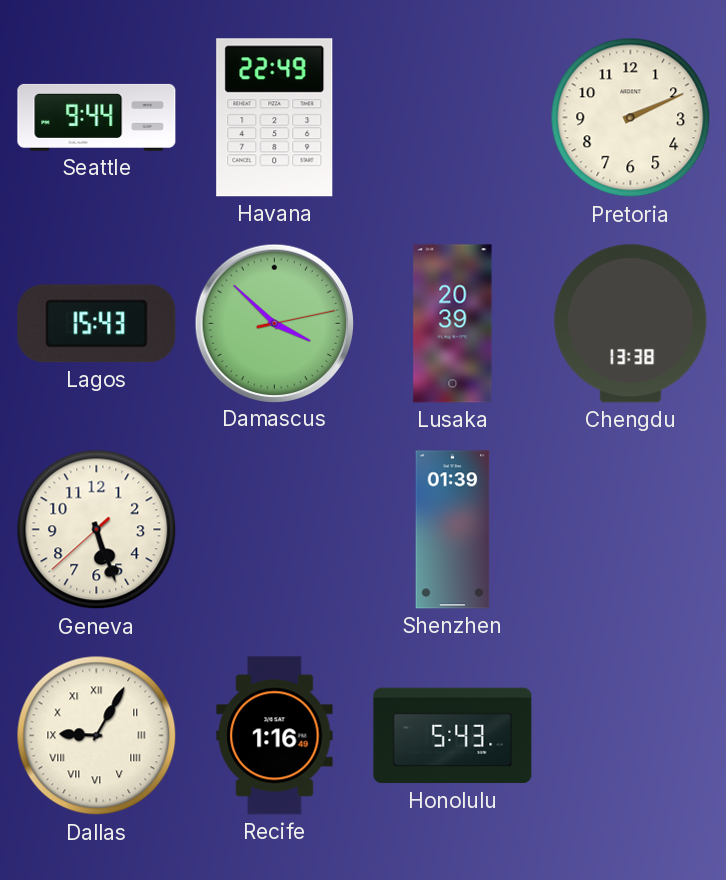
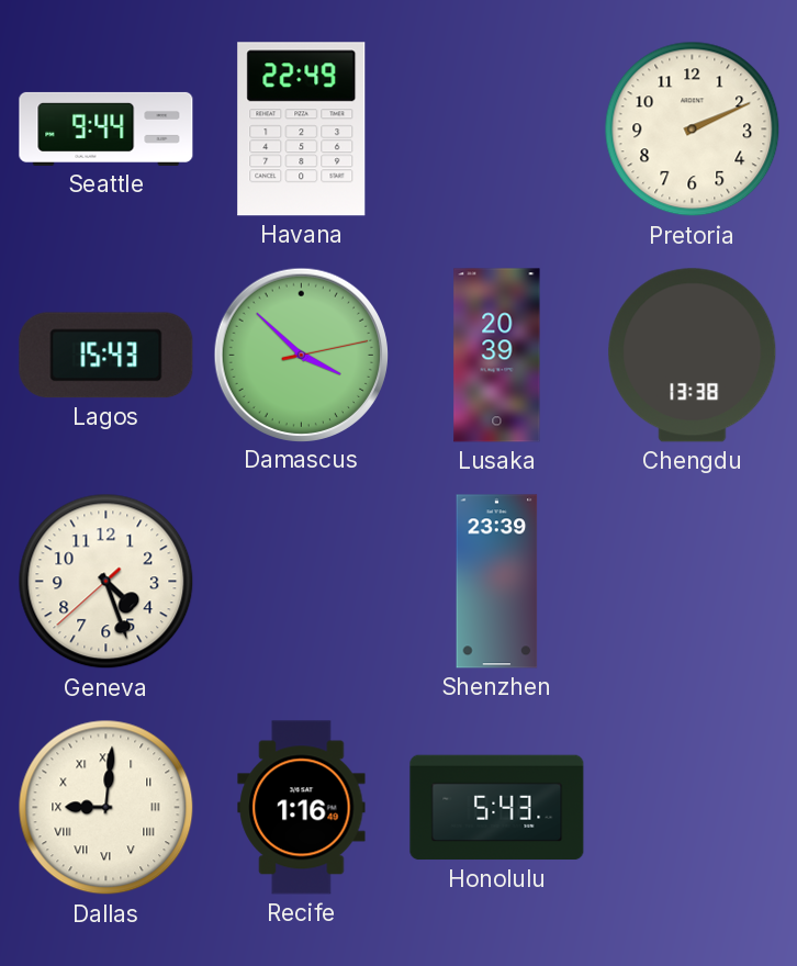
Geneva: 5:26 -> 4:26
Shenzhen: 01:39 -> 23:39
Dallas: 9:05 -> 9:01
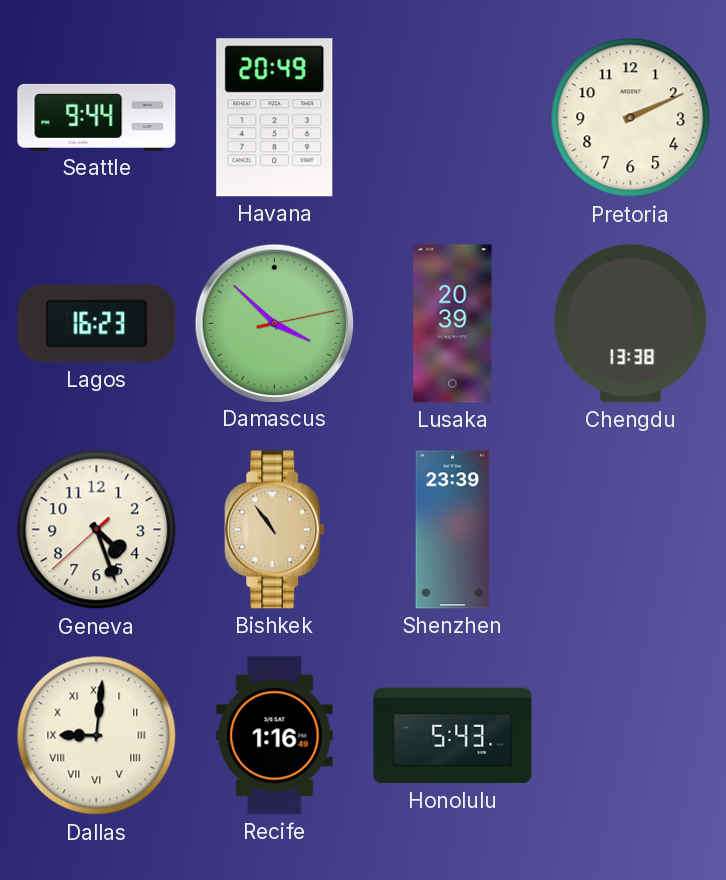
Havana: 22:49 -> 20:49
Lagos: 15:43 -> 16:23
Bishkek: none -> 10:54
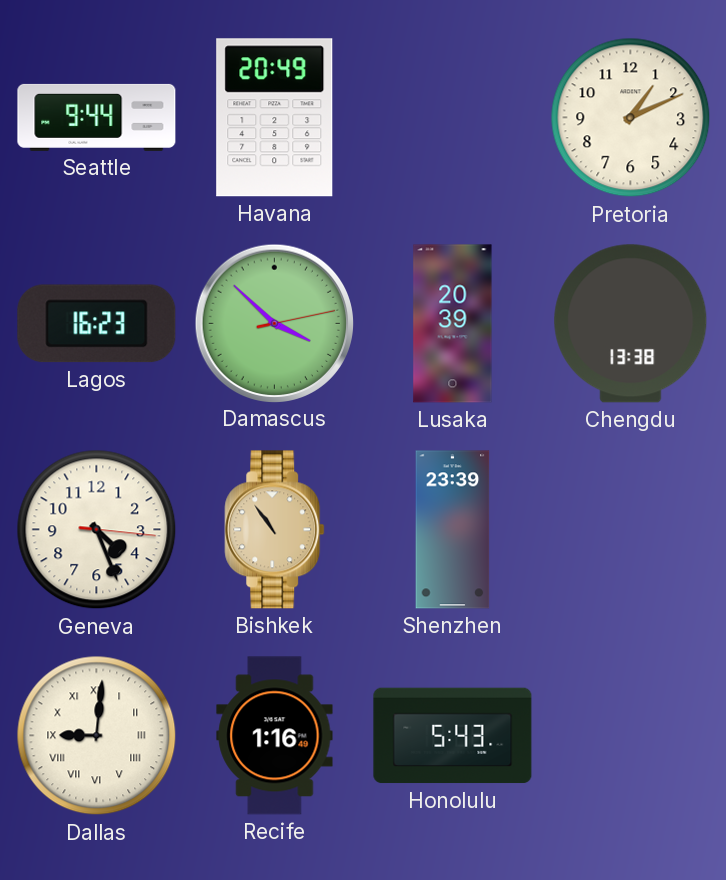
Pretoria: 2:11 -> 1:11
Geneva: 4:26:38 -> 4:26:16
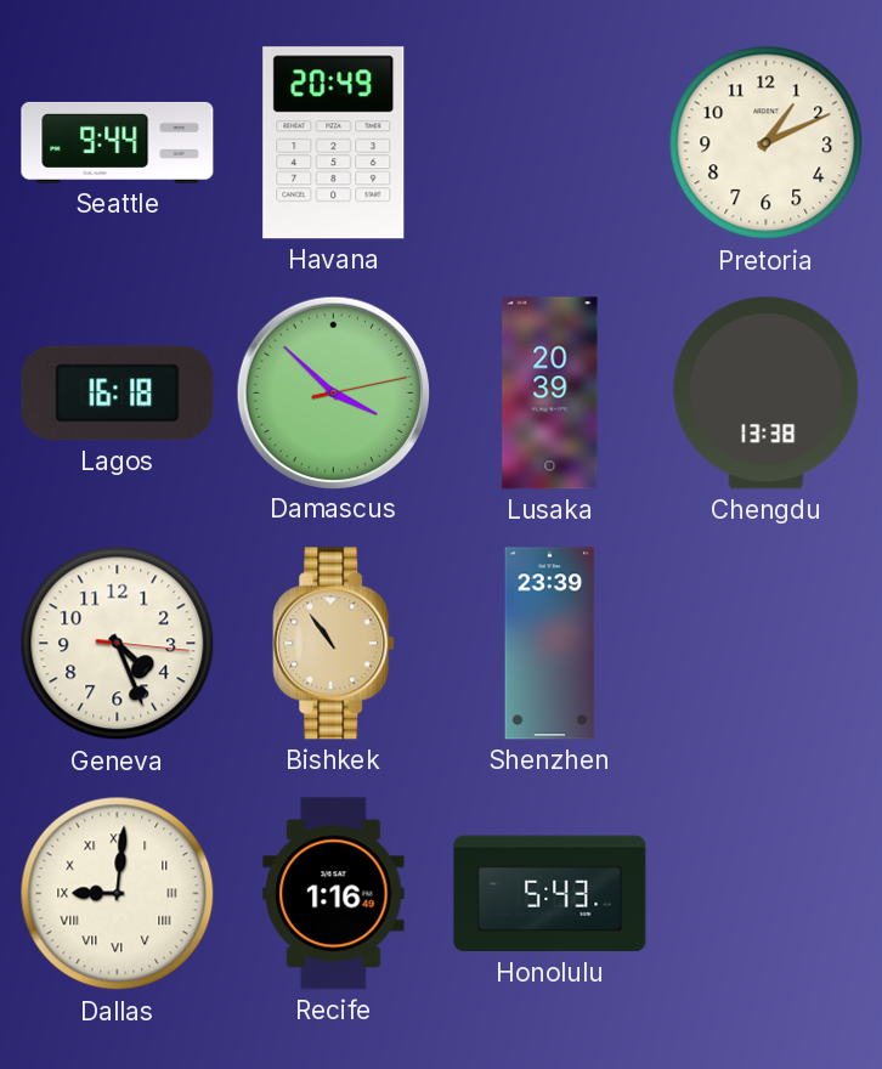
Lagos: 16:23 -> 16:18
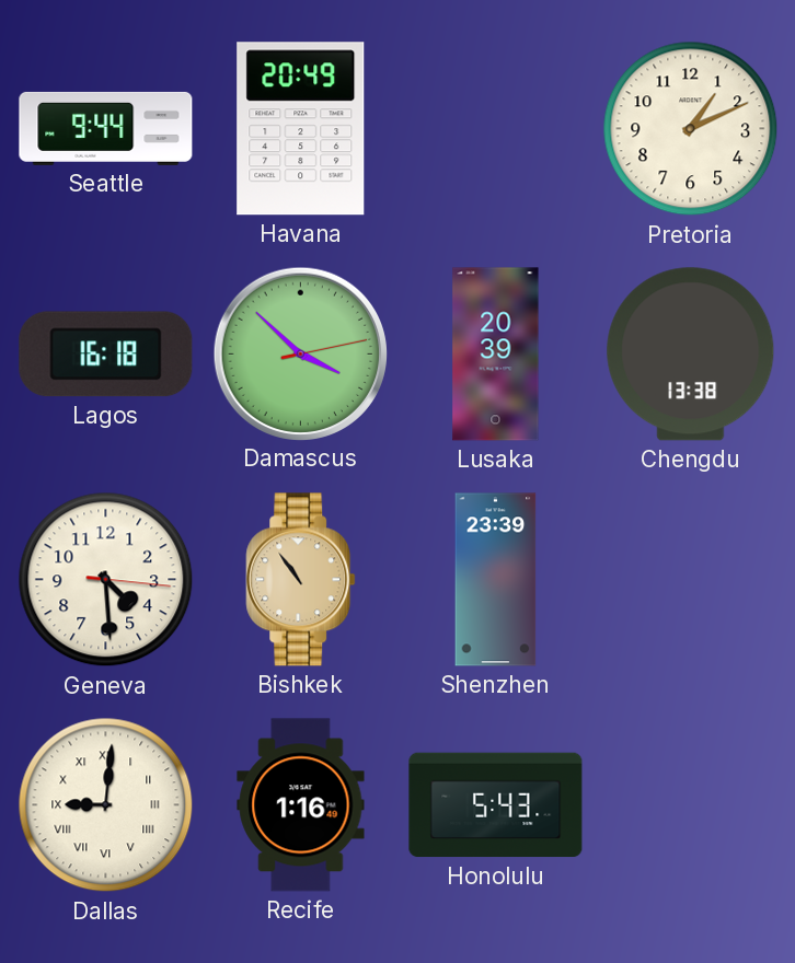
Geneva: 4:26 -> 4:29
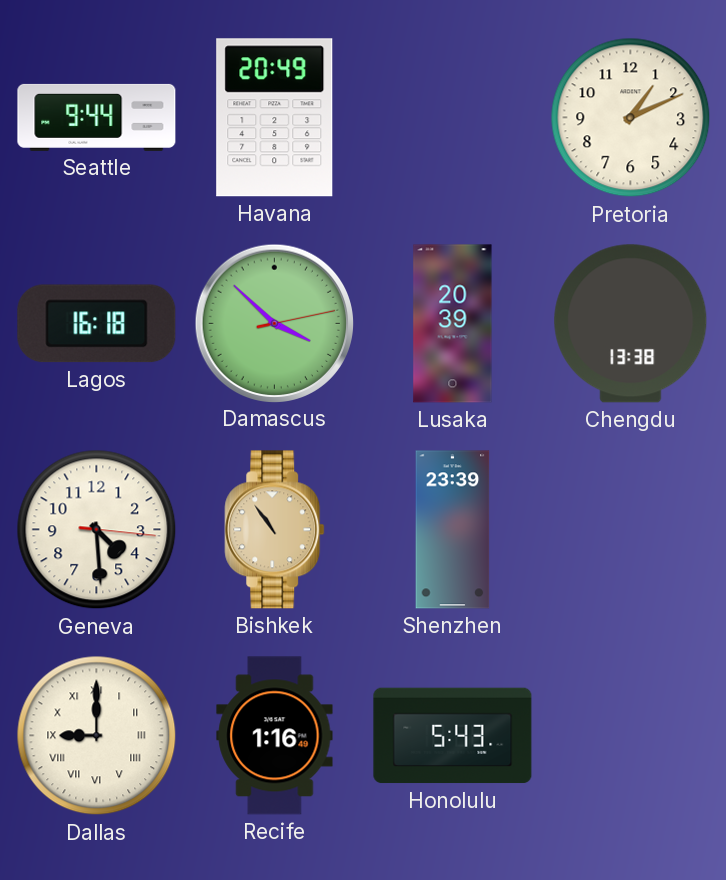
Dallas: 9:01 -> 9:00
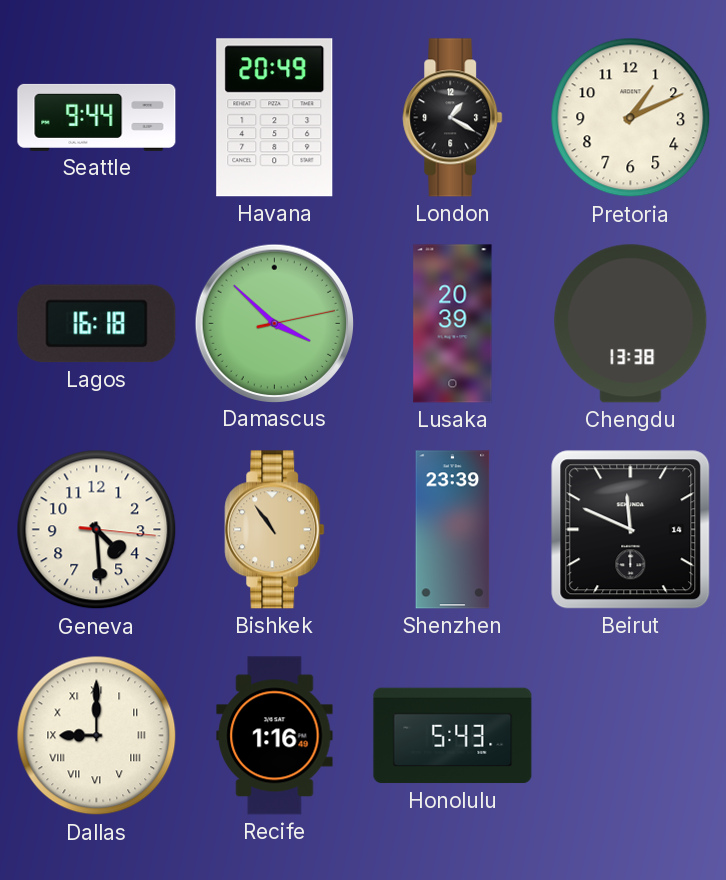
London: none -> 1:20
Beirut: none -> 11:49
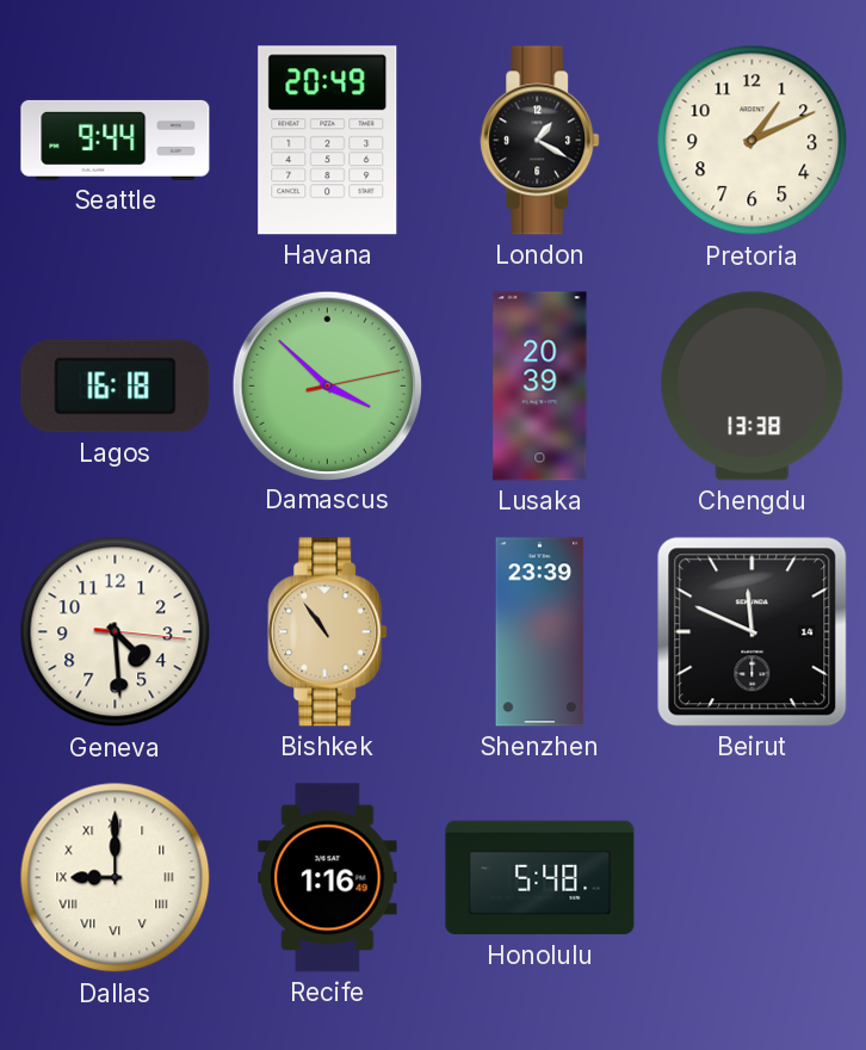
Honolulu: 5:43 -> 5:48
